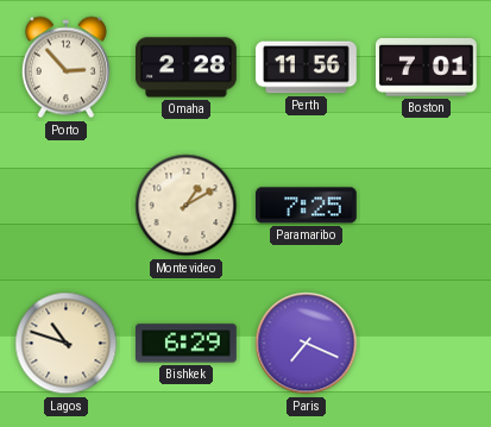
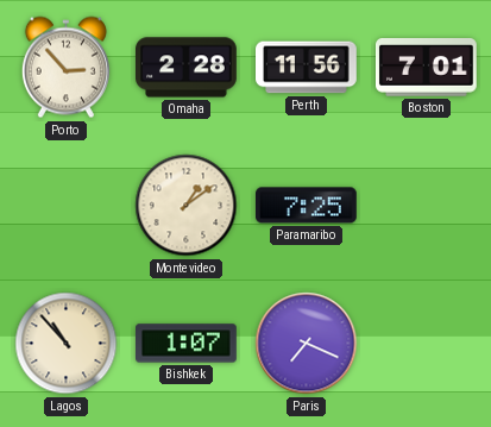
Montevideo: 1:10 -> 1:09
Lagos: 10:48 -> 10:53
Bishkek: 6:29 -> 1:07
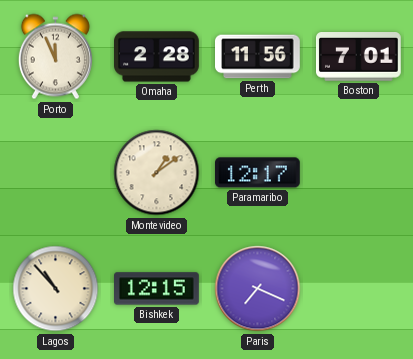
Porto: 2:53 -> 11:56
Paramaribo: 7:25 -> 12:17
Bishkek: 1:07 -> 12:15
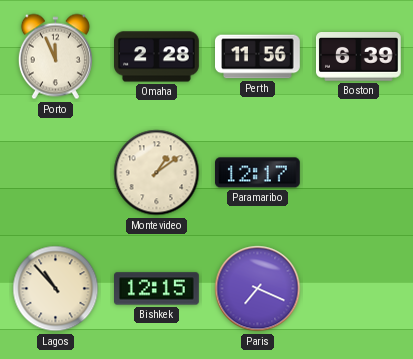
Boston: 7:01 -> 6:39
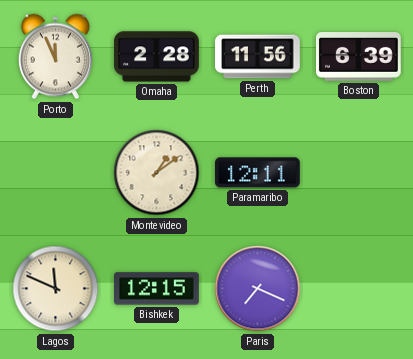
Paramaribo: 12:17 -> 12:11
Lagos: 10:53 -> 11:49
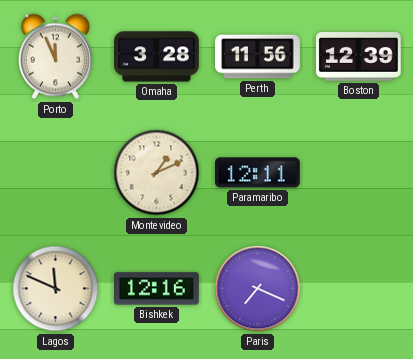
Omaha: 2:28 -> 3:28
Boston: 6:39 -> 12:39
Montevideo: 1:09 -> 1:11
Bishkek: 12:15 -> 12:16
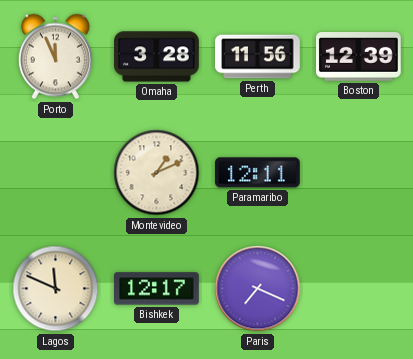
Bishkek: 12:16 -> 12:17
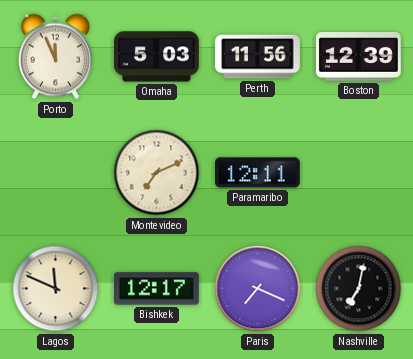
Omaha: 3:28 -> 5:03
Montevideo: 1:11 -> 7:11
Nashville: none -> 7:02
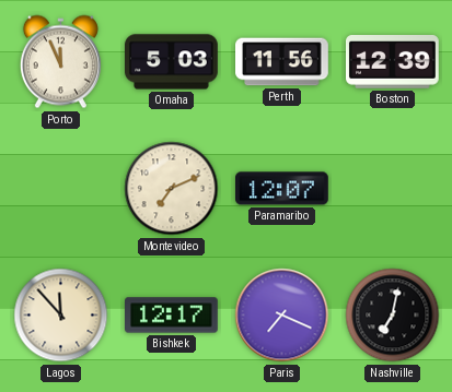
Paramaribo: 12:11 -> 12:07
Lagos: 11:49 -> 11:53
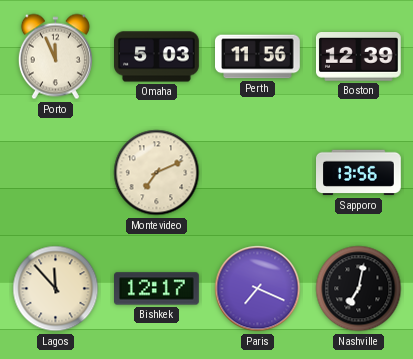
Paramaribo: 12:07 -> none
Sapporo: none -> 13:56
